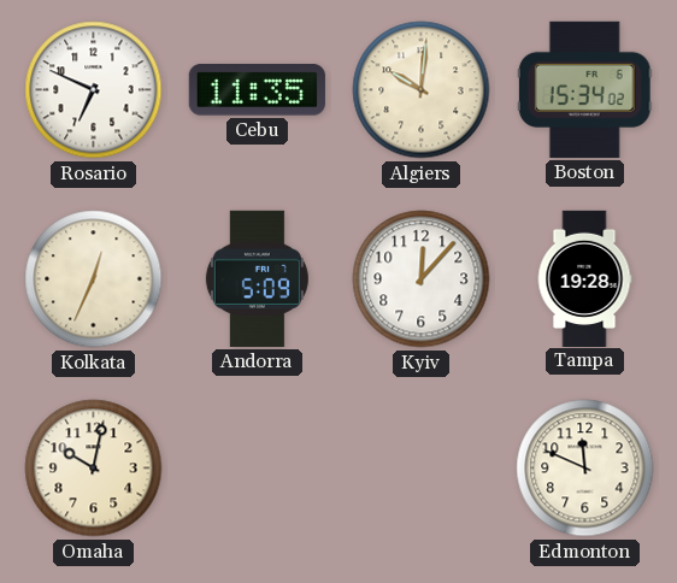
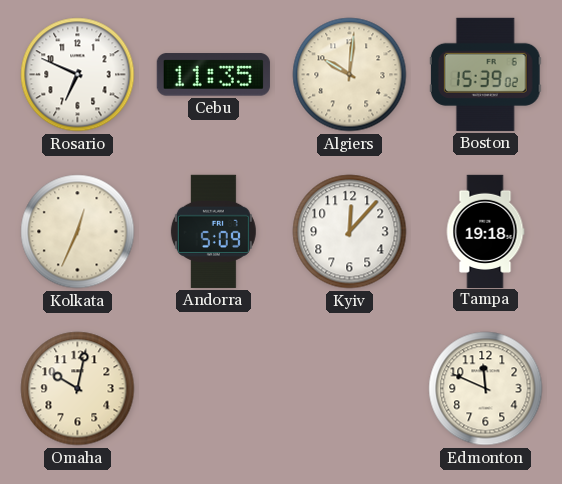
Boston: 15:34 -> 15:39
Tampa: 19:28 -> 19:18
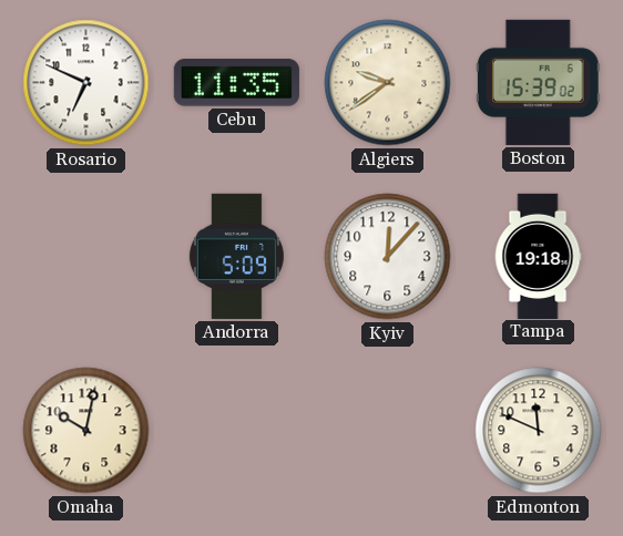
Algiers: 10:01 -> 9:39
Kolkata: 12:34 -> none
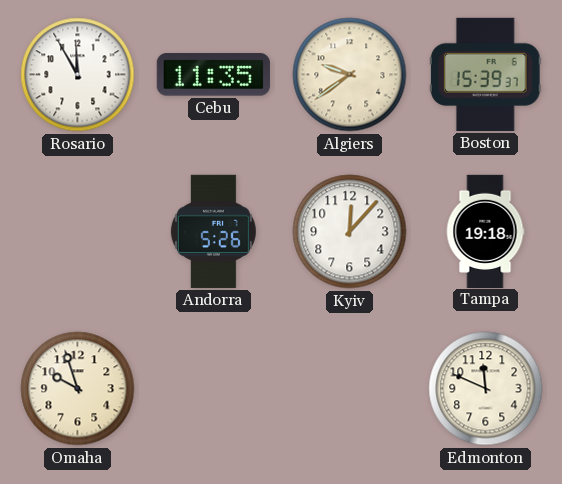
Rosario: 6:49 -> 11:55
Boston: 15:39:02 -> 15:39:37
Andorra: 5:09 -> 5:26
Omaha: 10:02 -> 9:57
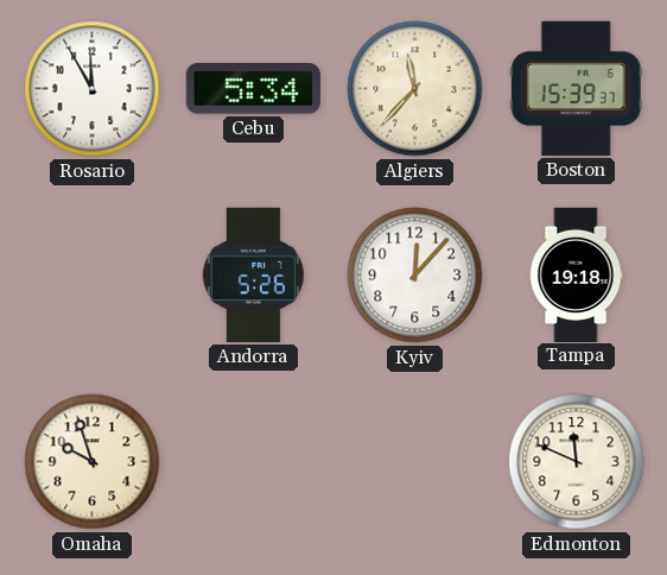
Cebu: 11:35 -> 5:34
Algiers: 9:39 -> 11:37
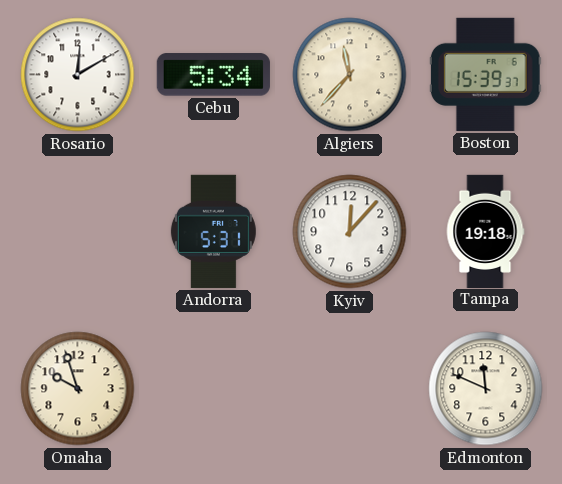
Rosario: 11:55 -> 12:10
Andorra: 5:26 -> 5:31
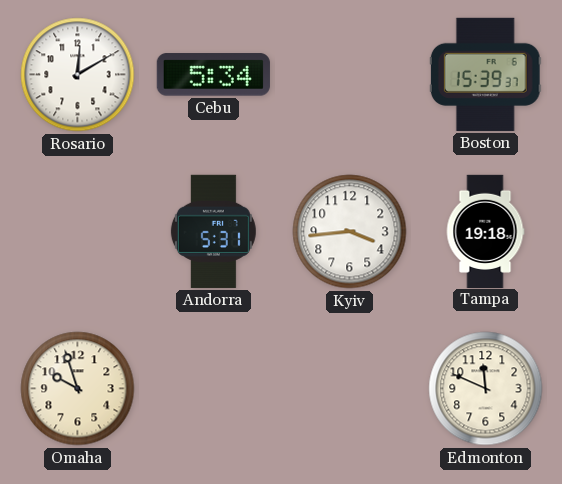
Algiers: 11:37 -> none
Kyiv: 12:07 -> 3:44
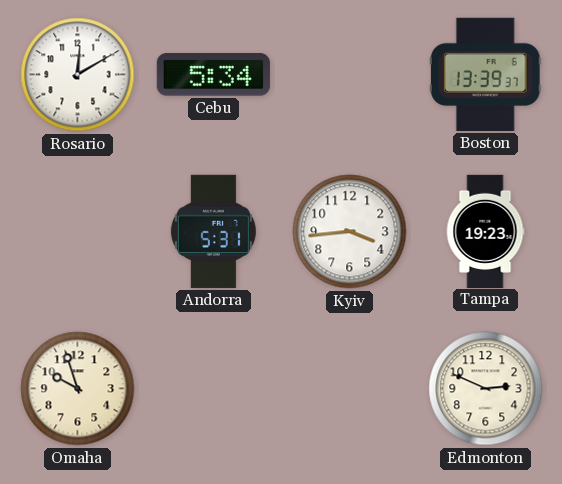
Boston: 15:39 -> 13:39
Tampa: 19:18 -> 19:23
Edmonton: 11:49 -> 2:49
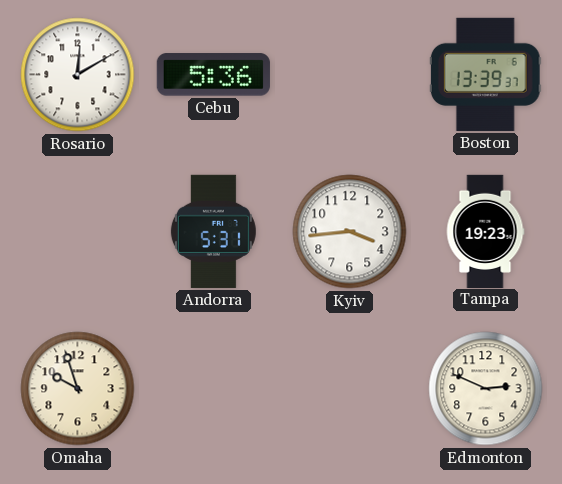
Cebu: 5:34 -> 5:36
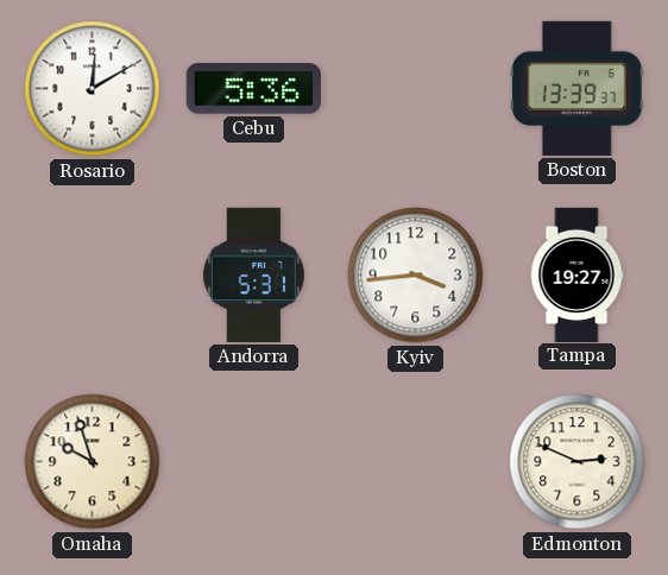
Tampa: 19:23 -> 19:27
